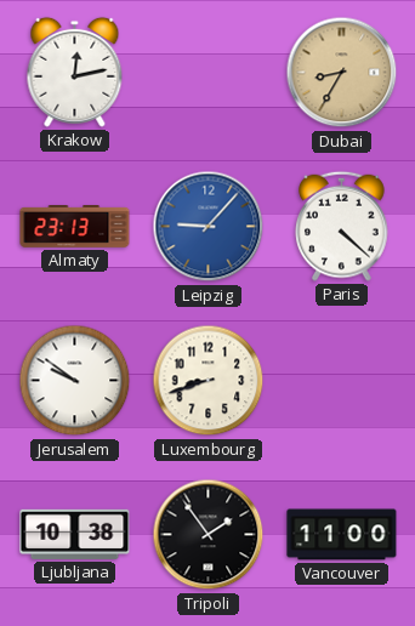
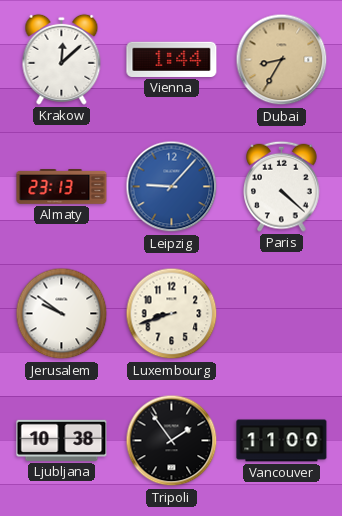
Krakow: 12:13 -> 12:08
Vienna: none -> 1:44
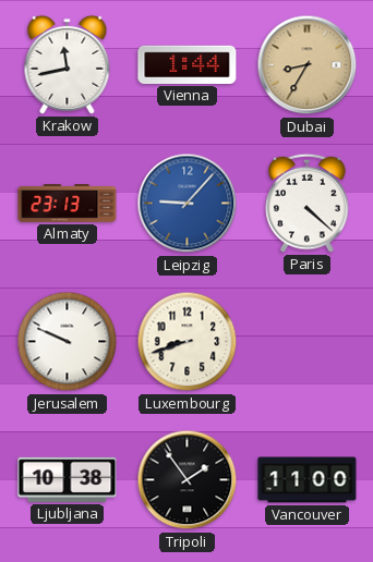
Krakow: 12:08 -> 11:43
Jerusalem: 9:51 -> 9:49
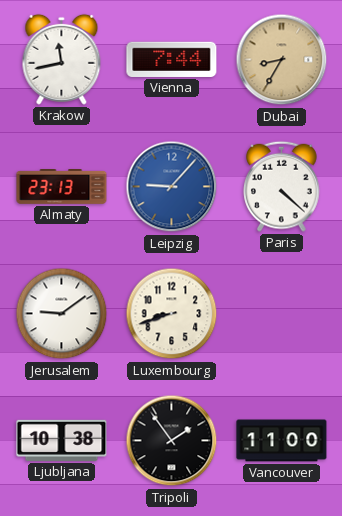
Vienna: 1:44 -> 7:44
Jerusalem: 9:49 -> 9:09
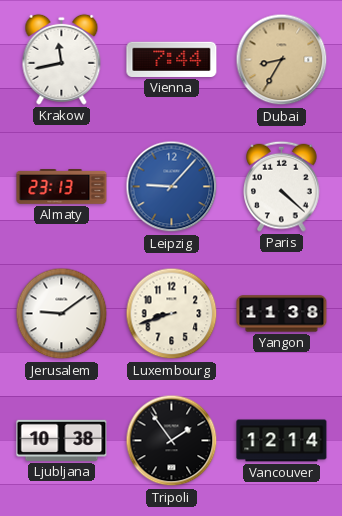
Yangon: none -> 11:38
Vancouver: 11:00 -> 12:14
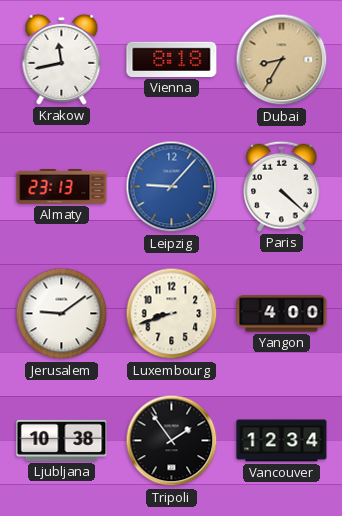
Vienna: 7:44 -> 8:18
Yangon: 11:38 -> 4:00
Vancouver: 12:14 -> 12:34
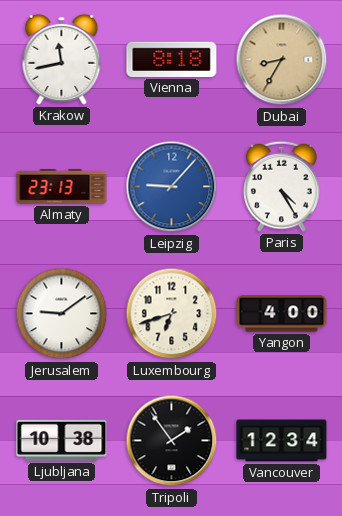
Paris: 4:22 -> 4:25
Luxembourg: 8:42 -> 6:42
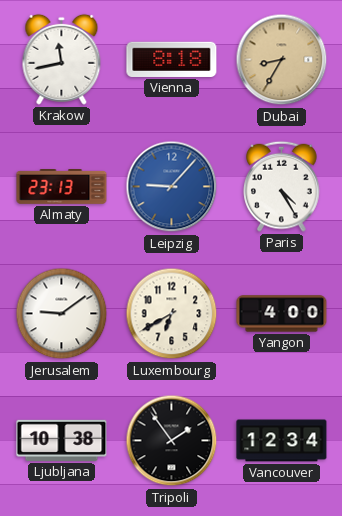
Luxembourg: 6:42 -> 6:40
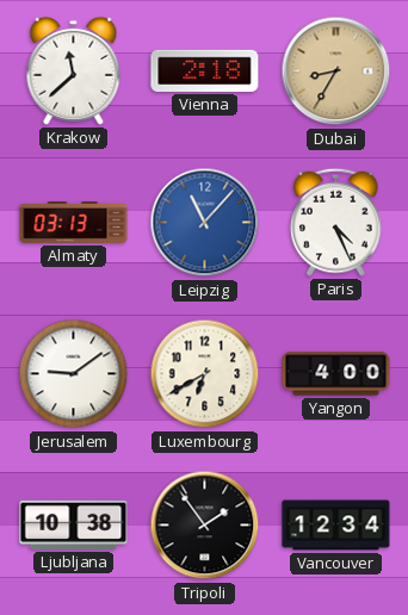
Krakow: 11:43 -> 11:38
Vienna: 8:18 -> 2:18
Almaty: 23:13 -> 03:13
Leipzig: 9:07 -> 11:07
Paris: 4:25 -> 4:26
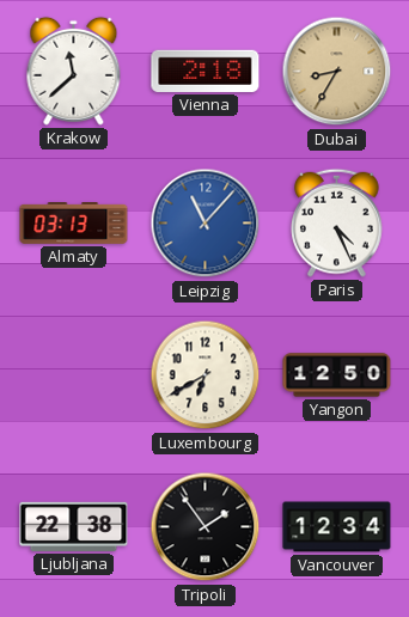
Jerusalem: 9:09 -> none
Yangon: 4:00 -> 12:50
Ljubljana: 10:38 -> 22:38
